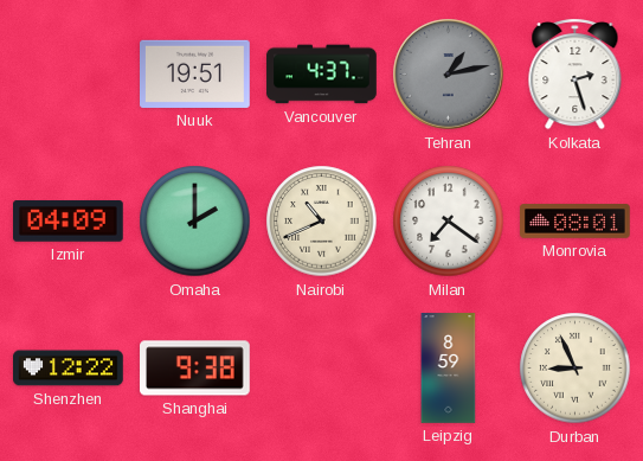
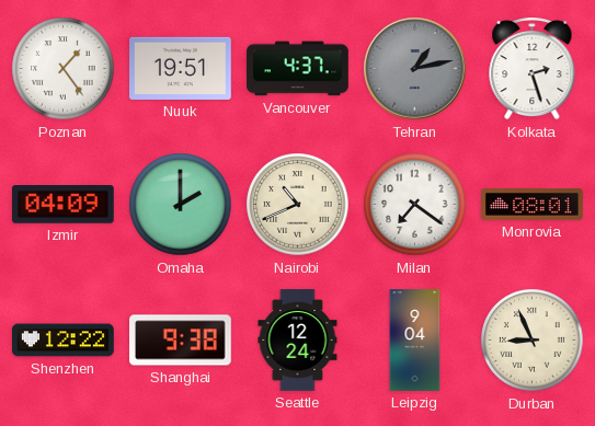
Poznan: none -> 1:24
Seattle: none -> 12:24
Leipzig: 8:59 -> 9:04
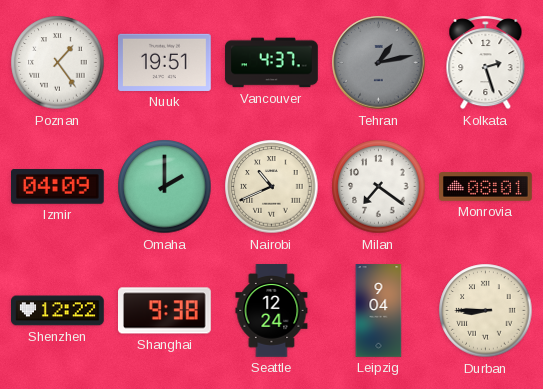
Durban: 8:56 -> 8:45
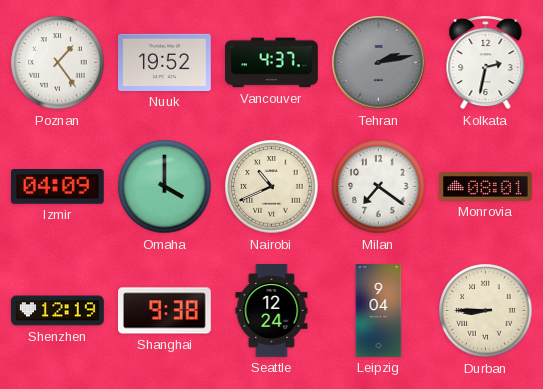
Nuuk: 19:51 -> 19:52
Tehran: 1:13 -> 2:13
Kolkata: 2:27 -> 2:32
Omaha: 2:00 -> 4:00
Shenzhen: 12:22 -> 12:19
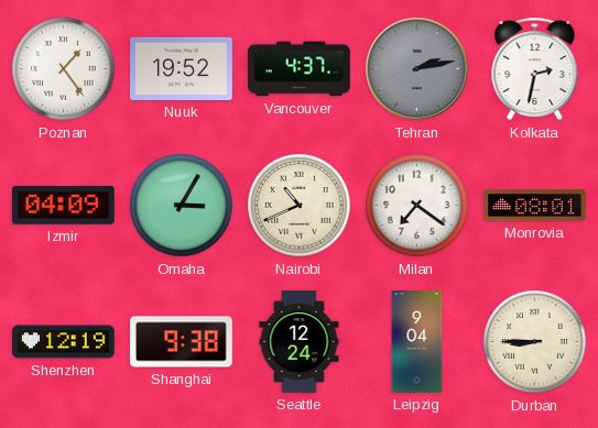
Omaha: 4:00 -> 3:05
